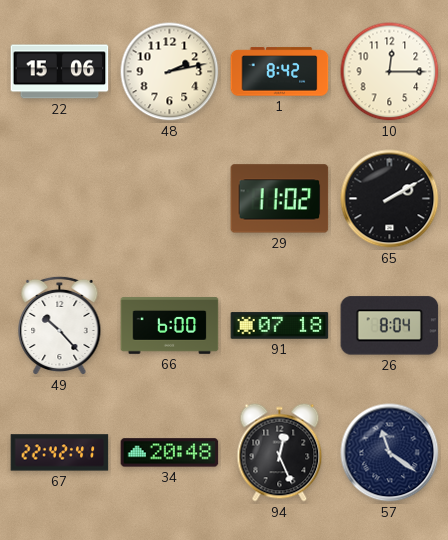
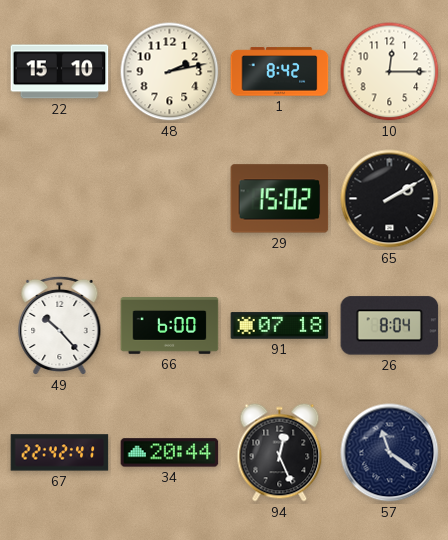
22: 15:06 -> 15:10
29: 11:02 -> 15:02
34: 20:48 -> 20:44
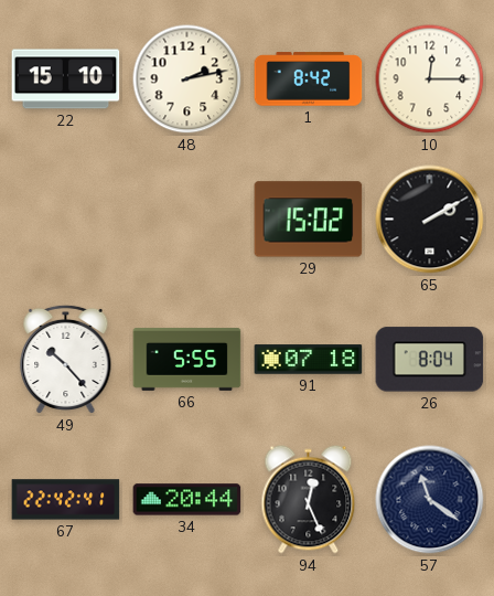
66: 6:00 -> 5:55
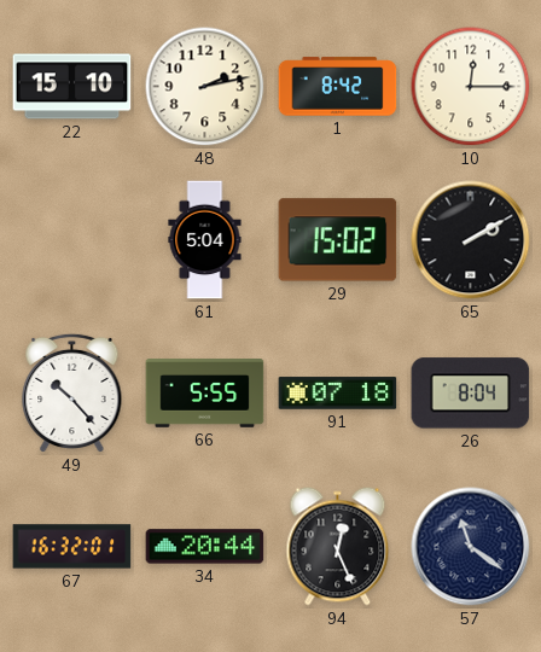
61: none -> 5:04
67: 22:42 -> 16:32
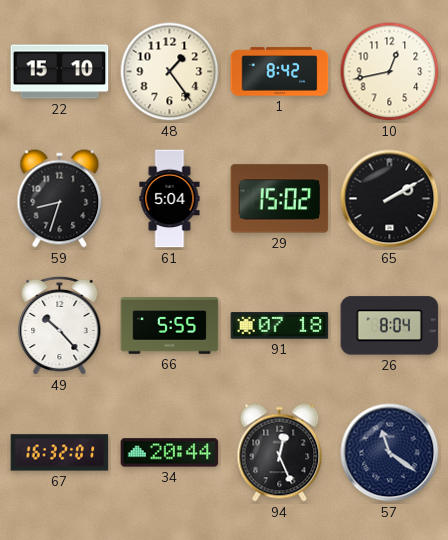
48: 2:13 -> 1:24
10: 12:15 -> 12:43
59: none -> 8:33
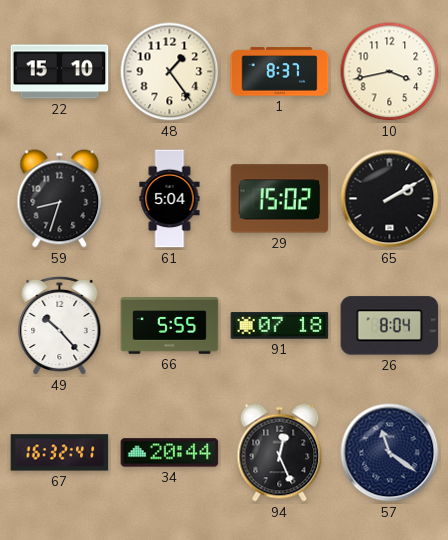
1: 8:42 -> 8:37
10: 12:43 -> 3:43
67: 16:32:01 -> 16:32:41
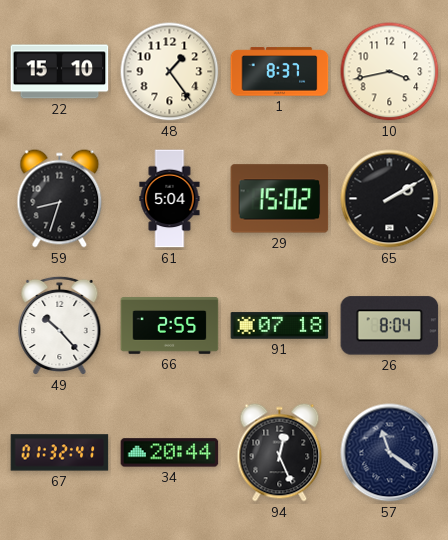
66: 5:55 -> 2:55
67: 16:32 -> 01:32
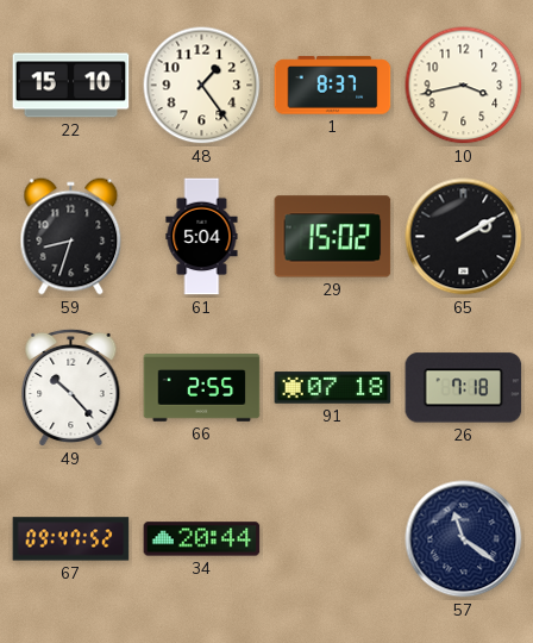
26: 8:04 -> 7:18
67: 01:32 -> 09:47
94: 12:26 -> none
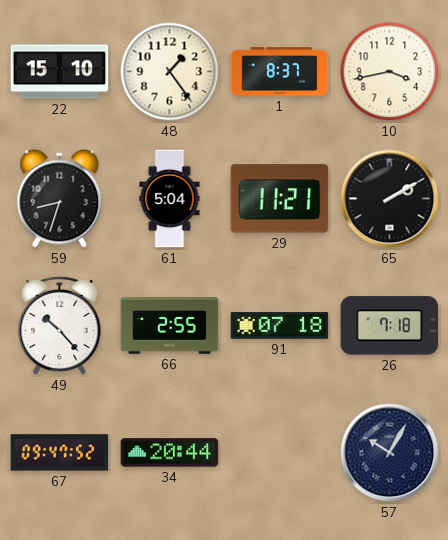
29: 15:02 -> 11:21
57: 11:21 -> 10:05
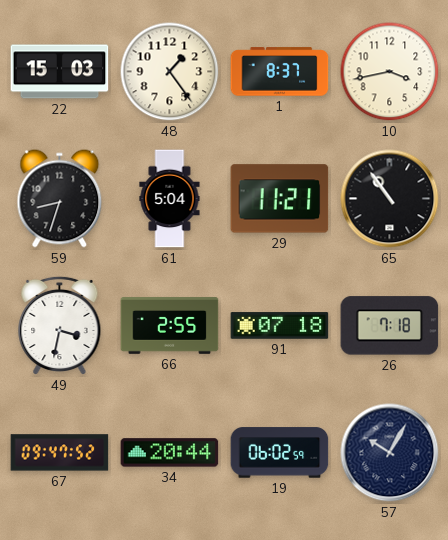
22: 15:10 -> 15:03
65: 2:10 -> 10:54
49: 10:23 -> 3:32
19: none -> 06:02
